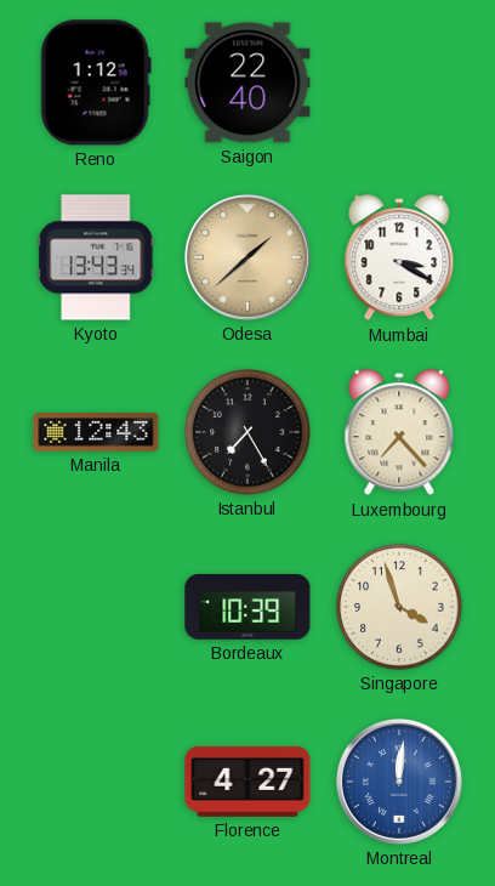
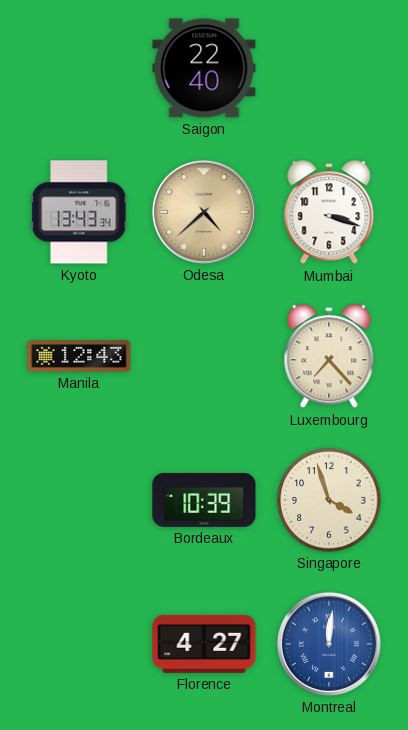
Reno: 1:12 -> none
Odesa: 1:38 -> 4:38
Mumbai: 3:20 -> 3:18
Istanbul: 7:25 -> none
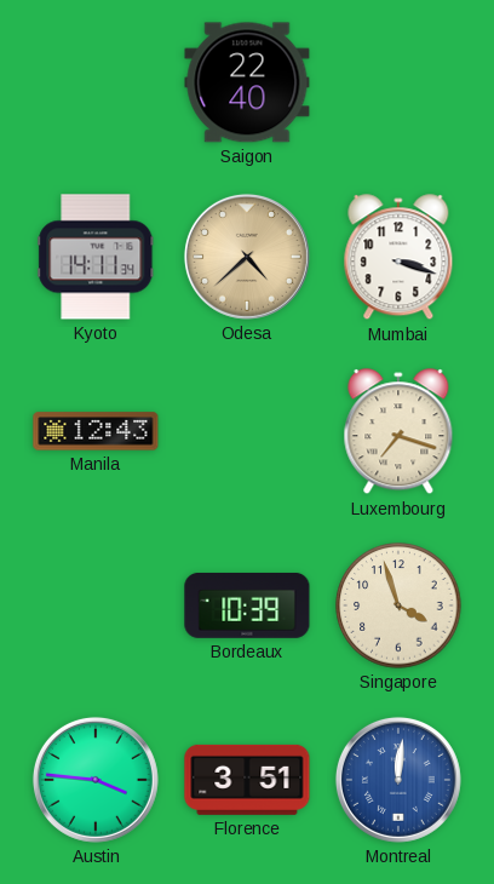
Kyoto: 13:43 -> 14:11
Luxembourg: 7:23 -> 7:18
Austin: none -> 3:46
Florence: 4:27 -> 3:51
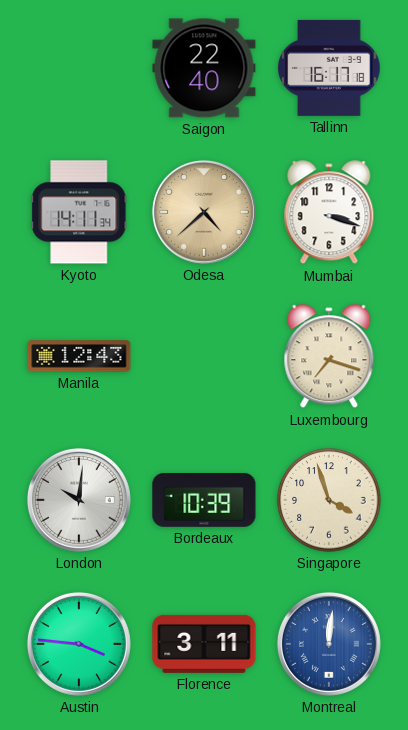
Tallinn: none -> 16:17
London: none -> 10:01
Florence: 3:51 -> 3:11
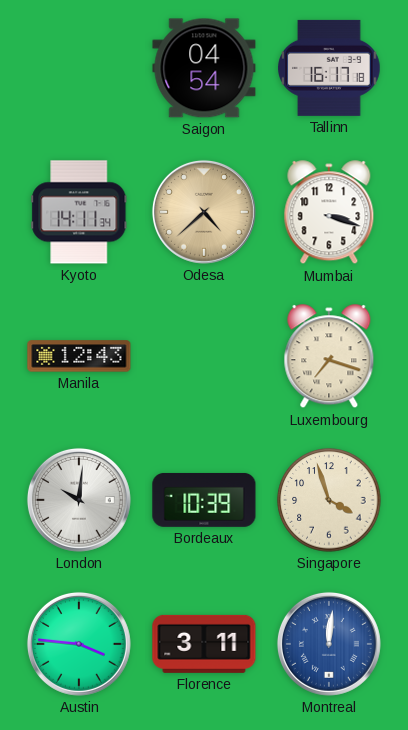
Saigon: 22:40 -> 04:54
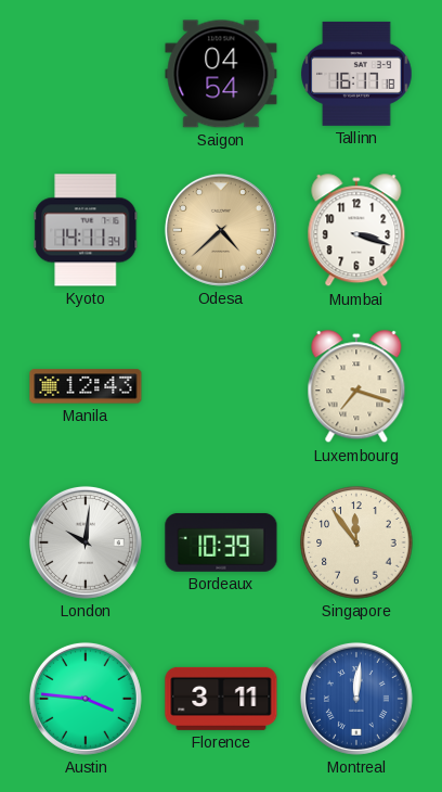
Singapore: 3:57 -> 11:54
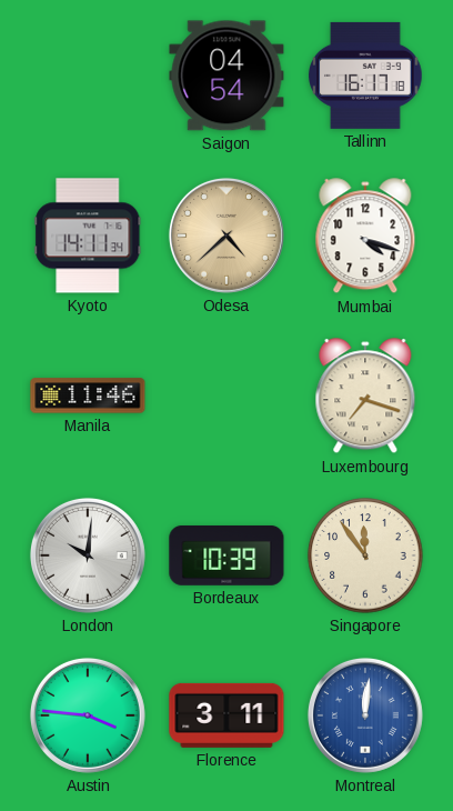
Mumbai: 3:18 -> 4:18
Manila: 12:43 -> 11:46
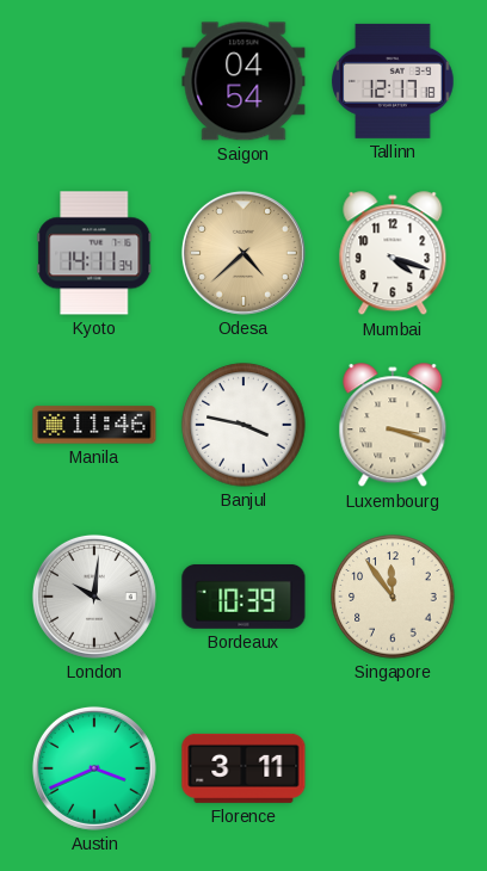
Tallinn: 16:17 -> 12:17
Banjul: none -> 3:47
Luxembourg: 7:18 -> 3:18
Austin: 3:46 -> 3:41
Montreal: 12:01 -> none
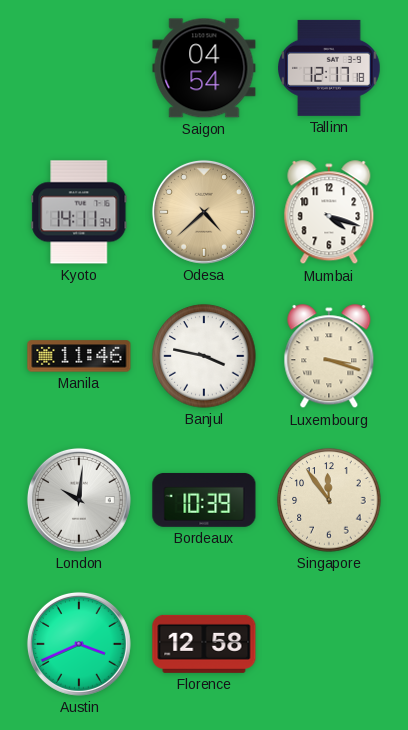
Florence: 3:11 -> 12:58
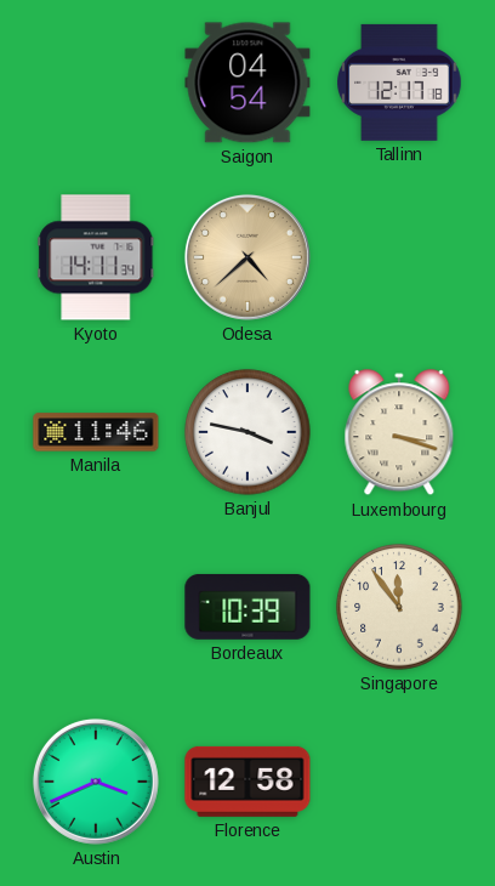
Mumbai: 4:18 -> none
London: 10:01 -> none
